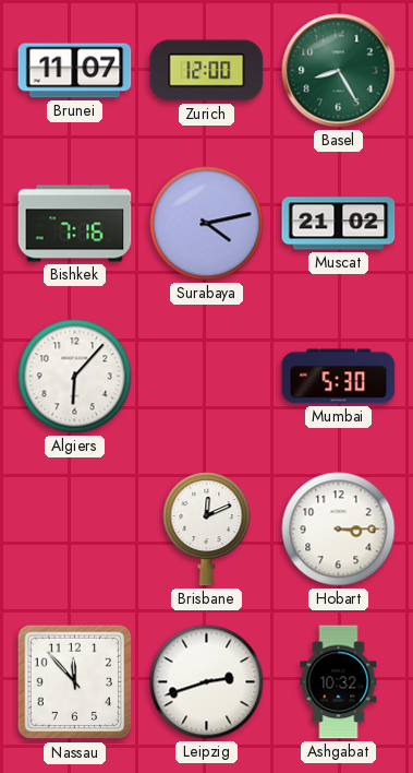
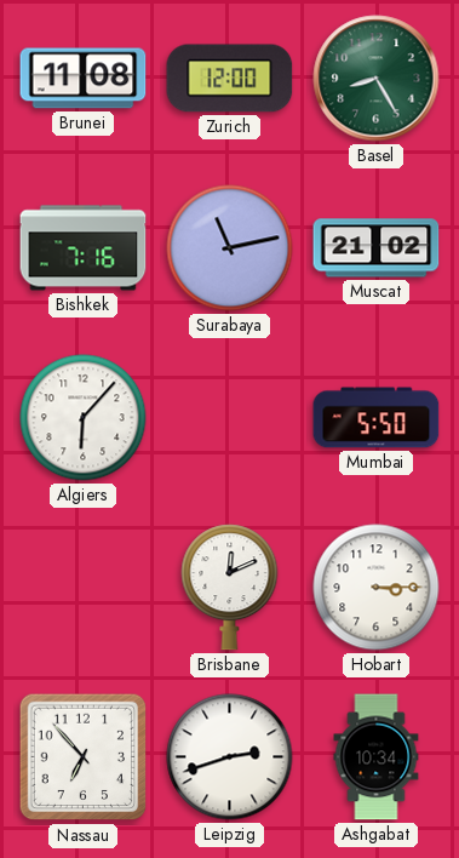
Brunei: 11:07 -> 11:08
Surabaya: 4:13 -> 11:13
Mumbai: 5:30 -> 5:50
Nassau: 11:53 -> 6:53
Ashgabat: 10:32 -> 10:34
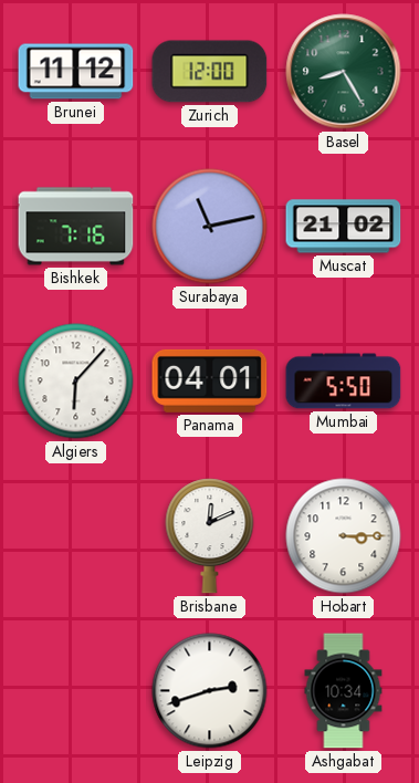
Brunei: 11:08 -> 11:12
Panama: none -> 04:01
Nassau: 6:53 -> none
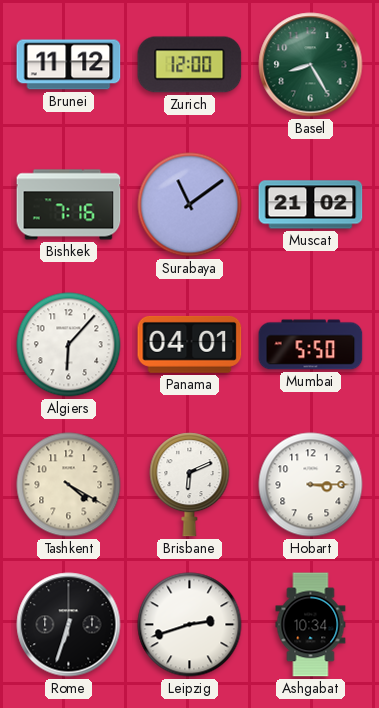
Surabaya: 11:13 -> 11:09
Tashkent: none -> 4:20
Brisbane: 12:11 -> 6:11
Rome: none -> 6:33
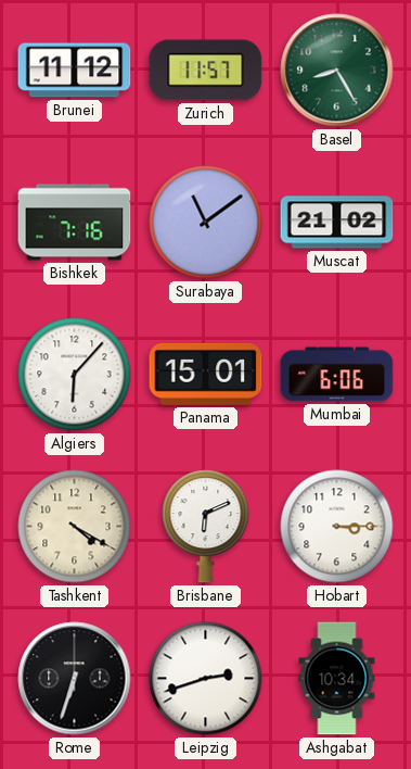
Zurich: 12:00 -> 11:57
Panama: 04:01 -> 15:01
Mumbai: 5:50 -> 6:06
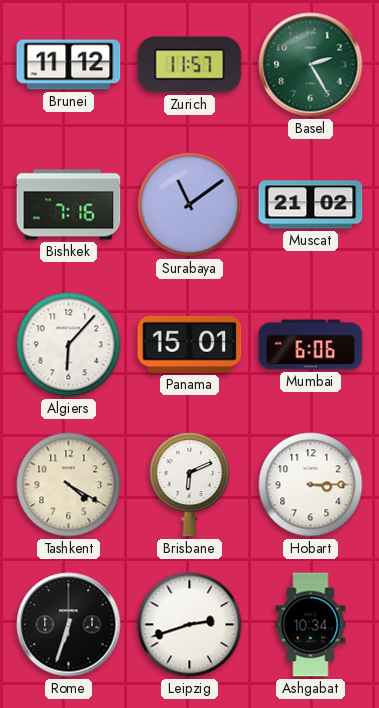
Basel: 8:25 -> 2:25
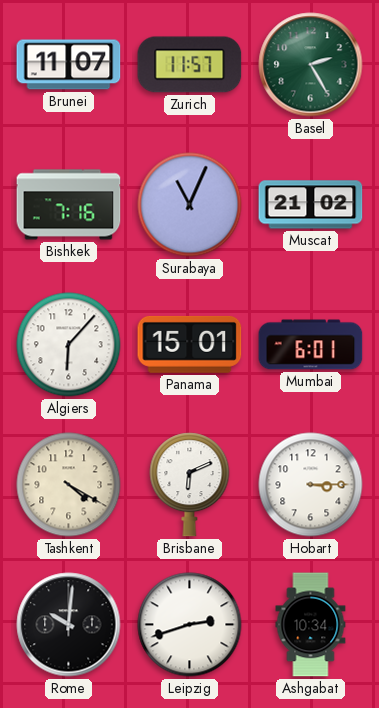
Brunei: 11:12 -> 11:07
Surabaya: 11:09 -> 11:04
Mumbai: 6:06 -> 6:01
Rome: 6:33 -> 10:01
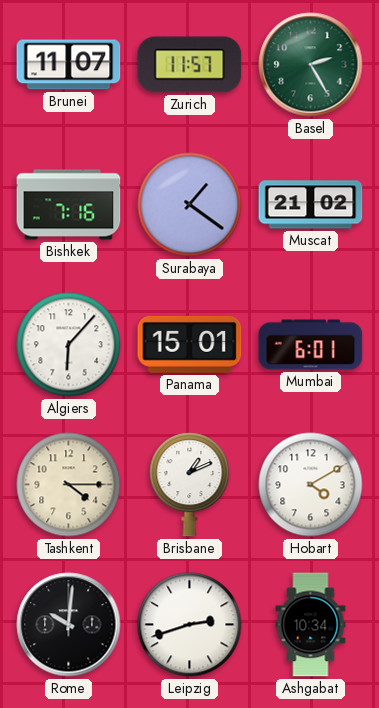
Surabaya: 11:04 -> 1:21
Tashkent: 4:20 -> 4:15
Brisbane: 6:11 -> 1:11
Hobart: 3:15 -> 4:10
